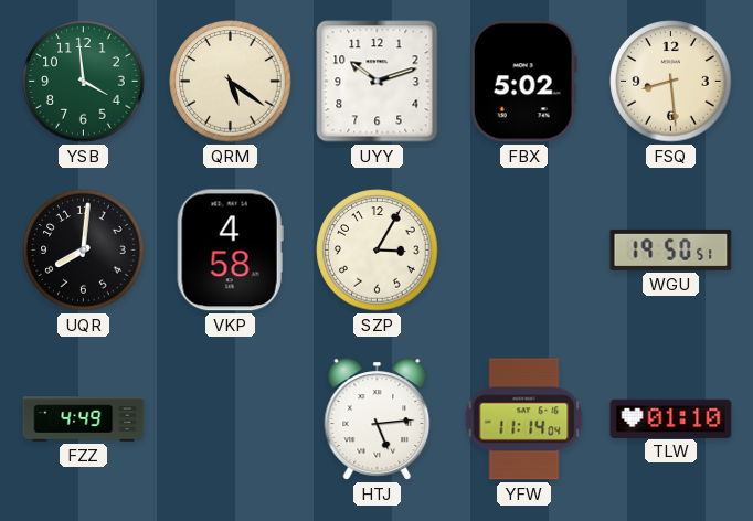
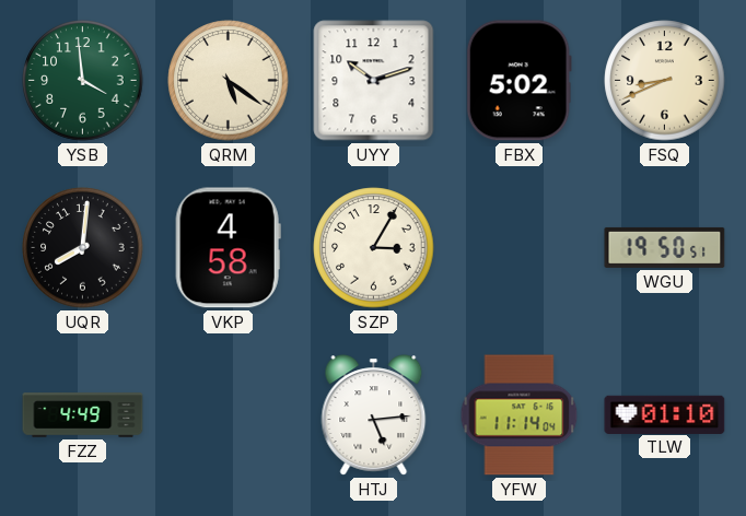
FSQ: 8:29 -> 8:41
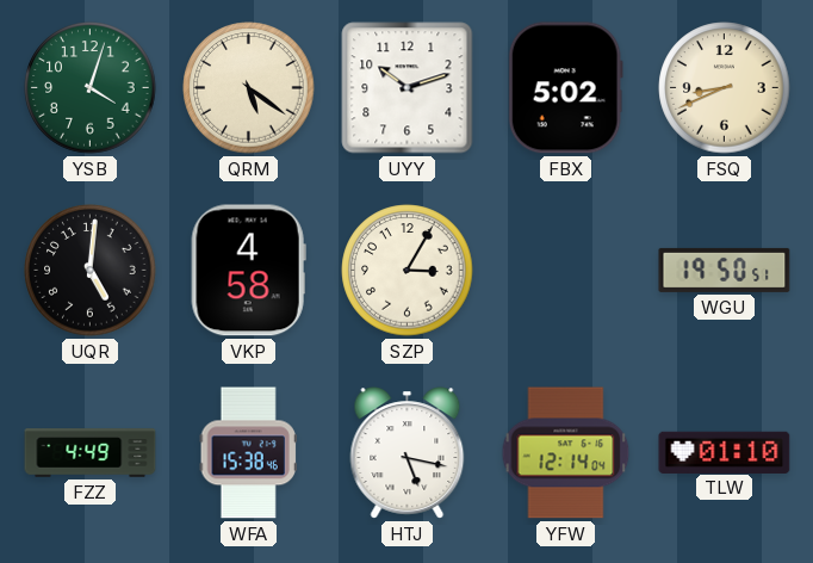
YSB: 3:59 -> 4:03
UQR: 8:01 -> 5:01
WFA: none -> 15:38
HTJ: 5:14 -> 5:17
YFW: 11:14 -> 12:14
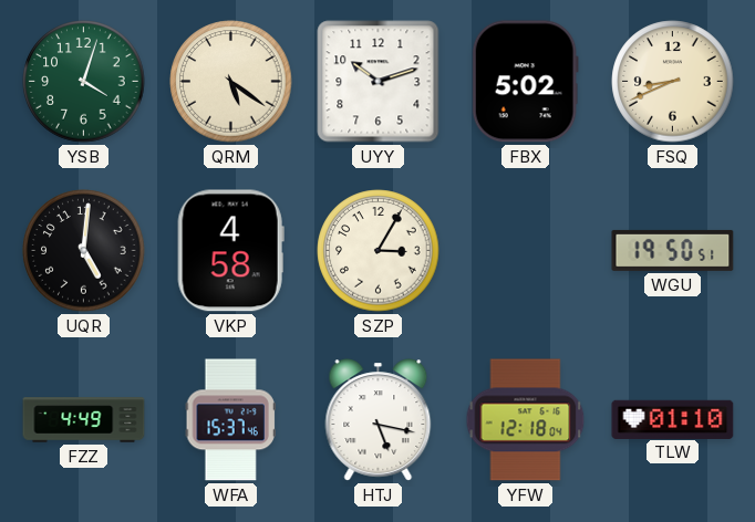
WFA: 15:38 -> 15:37
YFW: 12:14 -> 12:18
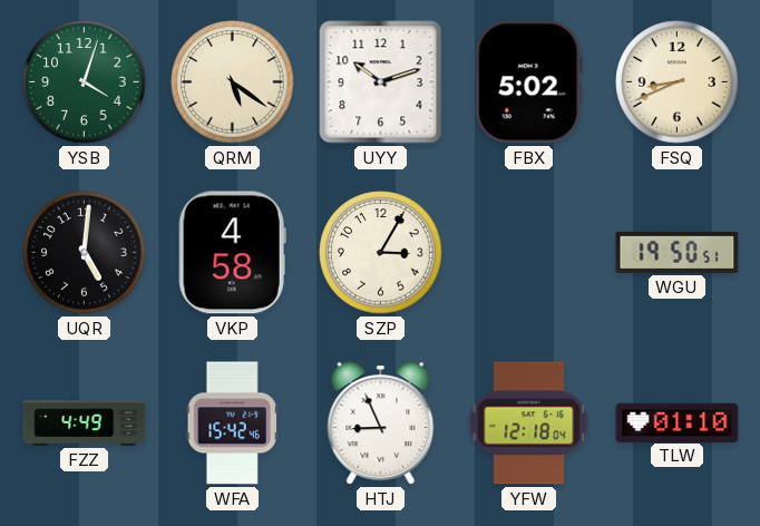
WFA: 15:37 -> 15:42
HTJ: 5:17 -> 8:56
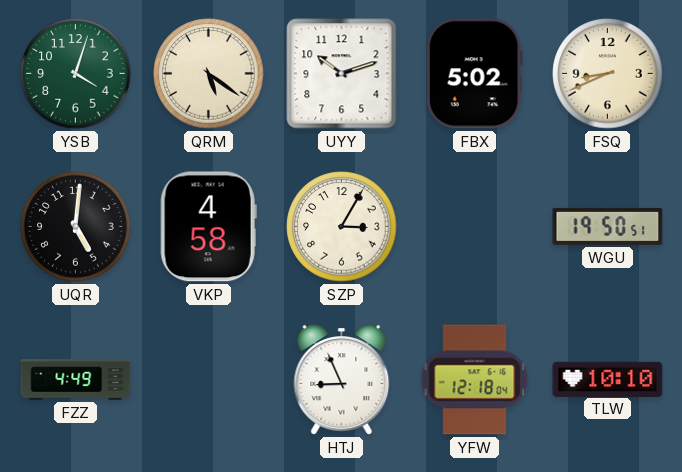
WFA: 15:42 -> none
TLW: 01:10 -> 10:10
